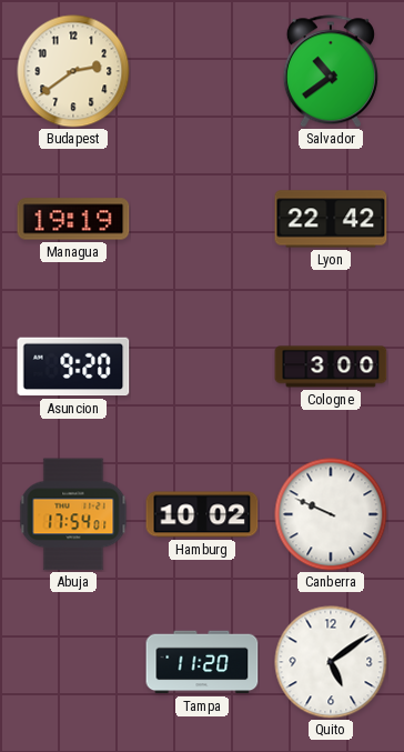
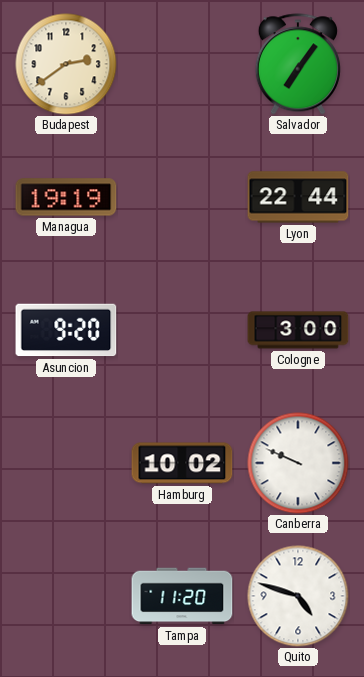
Salvador: 10:39 -> 7:06
Lyon: 22:42 -> 22:44
Abuja: 17:54 -> none
Quito: 5:09 -> 4:48
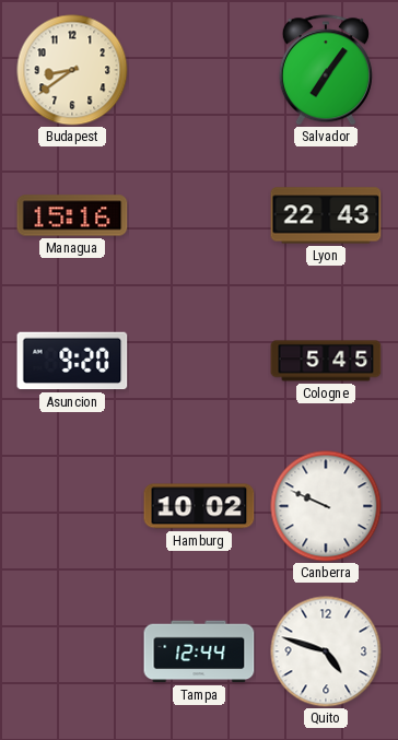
Budapest: 2:39 -> 8:39
Managua: 19:19 -> 15:16
Lyon: 22:44 -> 22:43
Cologne: 3:00 -> 5:45
Tampa: 11:20 -> 12:44
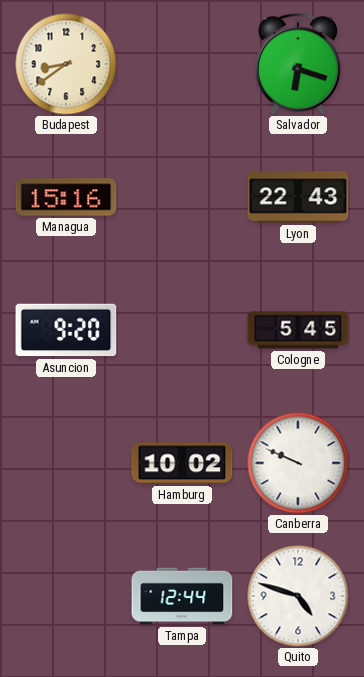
Salvador: 7:06 -> 6:18
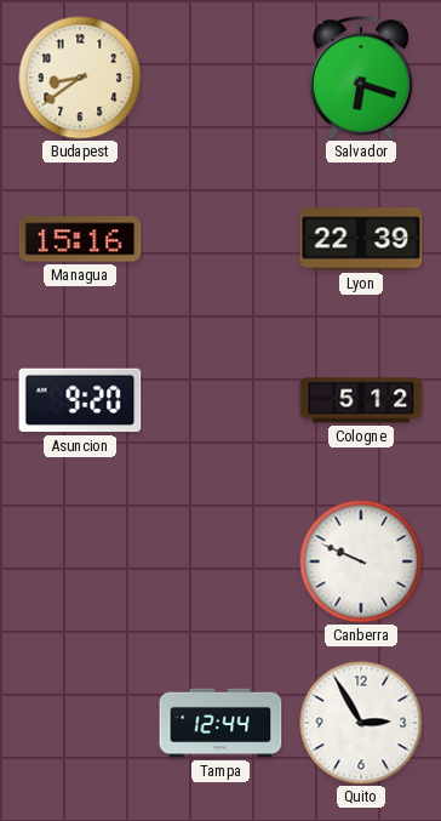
Lyon: 22:43 -> 22:39
Cologne: 5:45 -> 5:12
Hamburg: 10:02 -> none
Quito: 4:48 -> 2:55
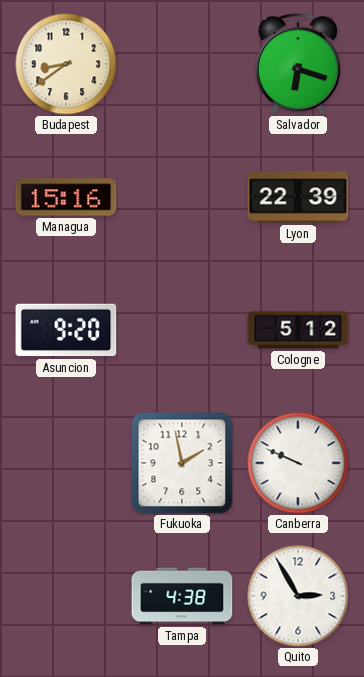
Fukuoka: none -> 1:58
Tampa: 12:44 -> 4:38
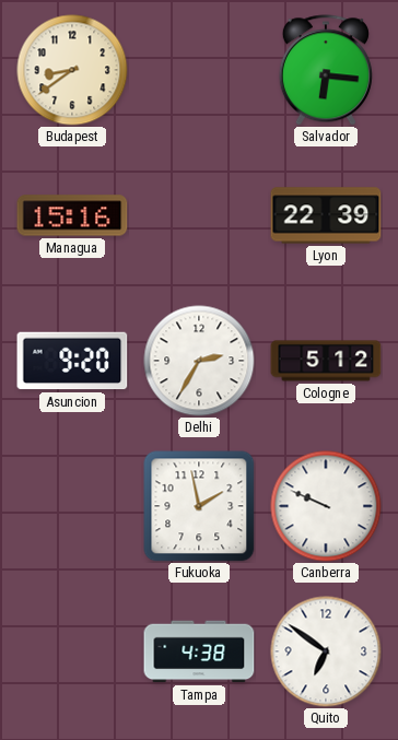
Salvador: 6:18 -> 6:16
Delhi: none -> 2:35
Quito: 2:55 -> 6:51
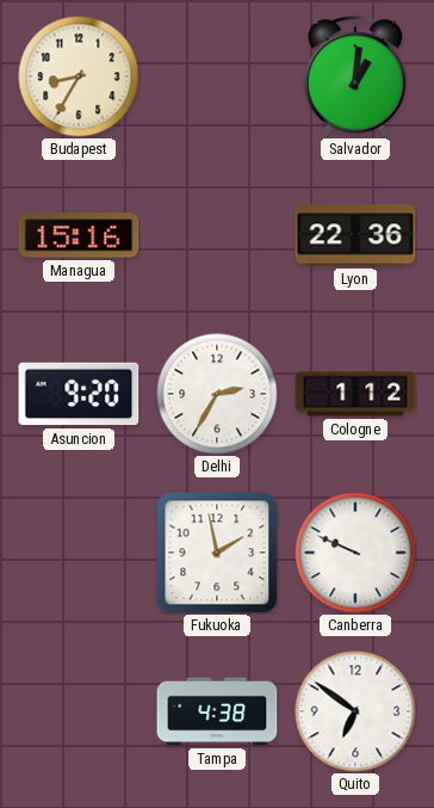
Budapest: 8:39 -> 8:35
Salvador: 6:16 -> 1:01
Lyon: 22:39 -> 22:36
Cologne: 5:12 -> 1:12
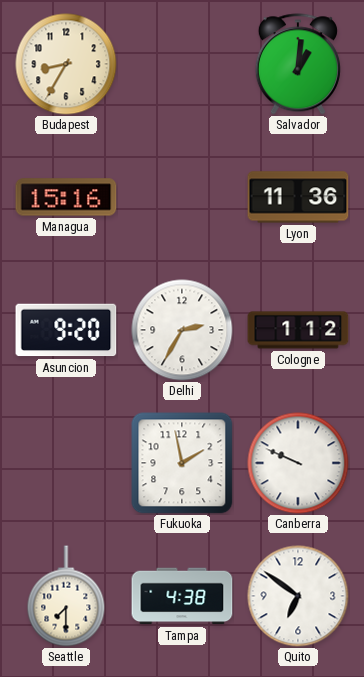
Lyon: 22:36 -> 11:36
Seattle: none -> 7:30
